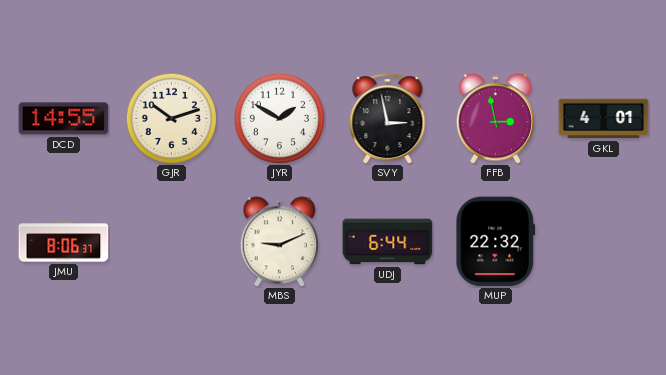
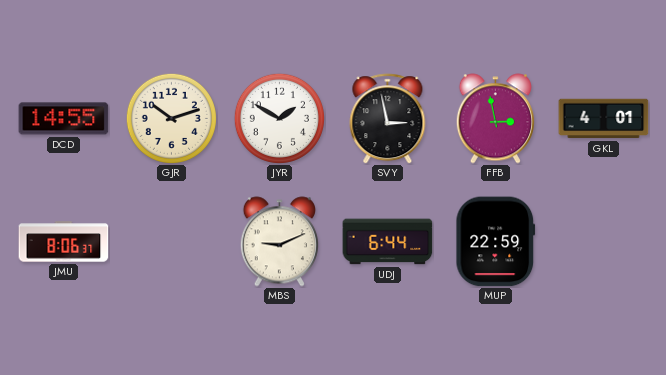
MUP: 22:32 -> 22:59
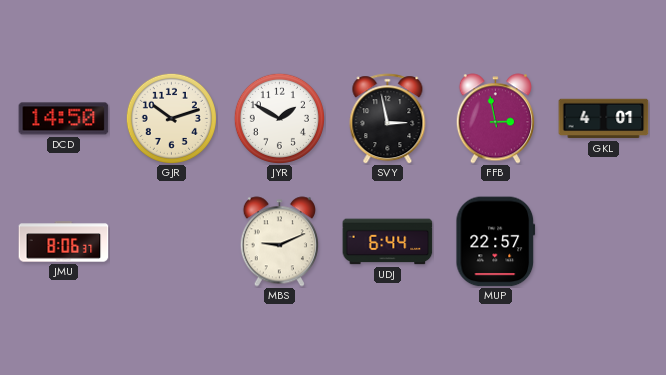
DCD: 14:55 -> 14:50
MUP: 22:59 -> 22:57
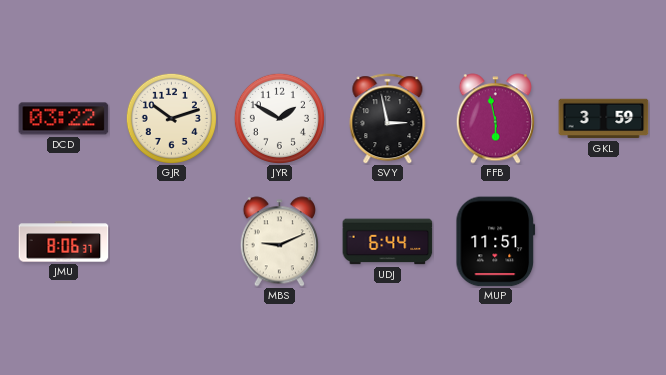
DCD: 14:50 -> 03:22
FFB: 2:58 -> 5:58
GKL: 4:01 -> 3:59
MUP: 22:57 -> 11:51
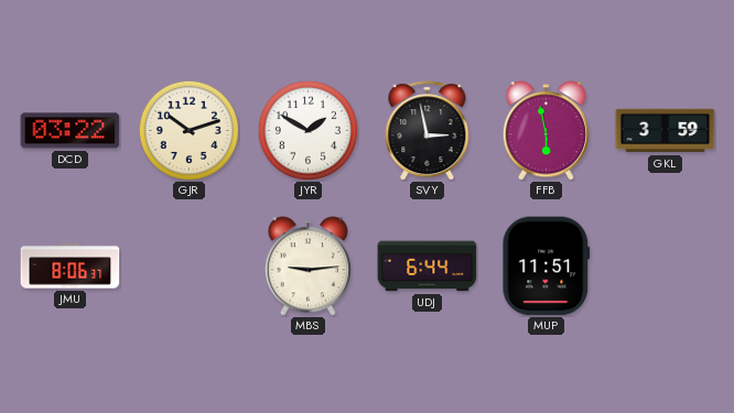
MBS: 9:11 -> 9:14
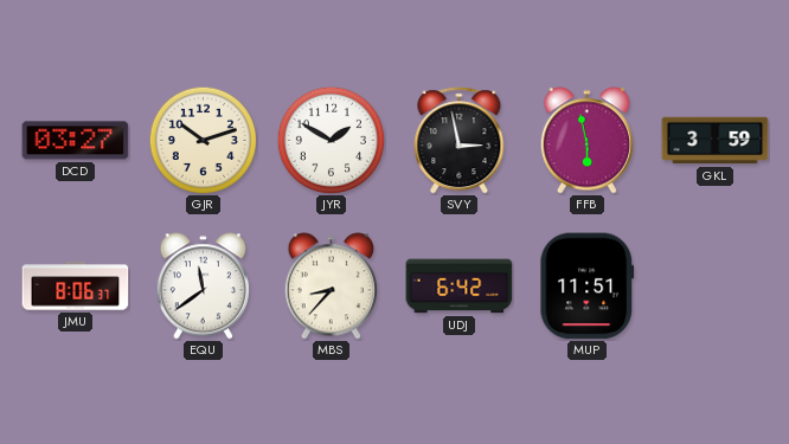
DCD: 03:22 -> 03:27
EQU: none -> 11:39
MBS: 9:14 -> 8:37
UDJ: 6:44 -> 6:42
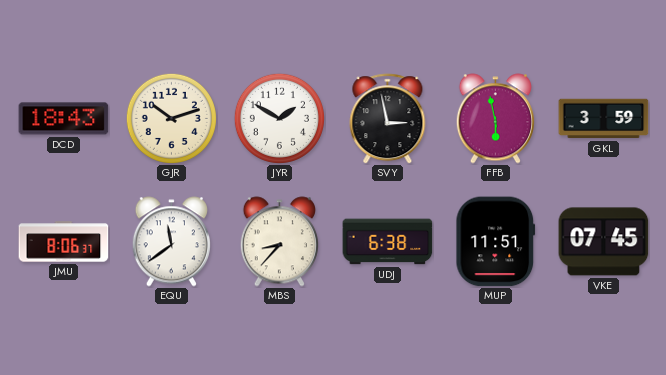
DCD: 03:27 -> 18:43
UDJ: 6:42 -> 6:38
VKE: none -> 07:45
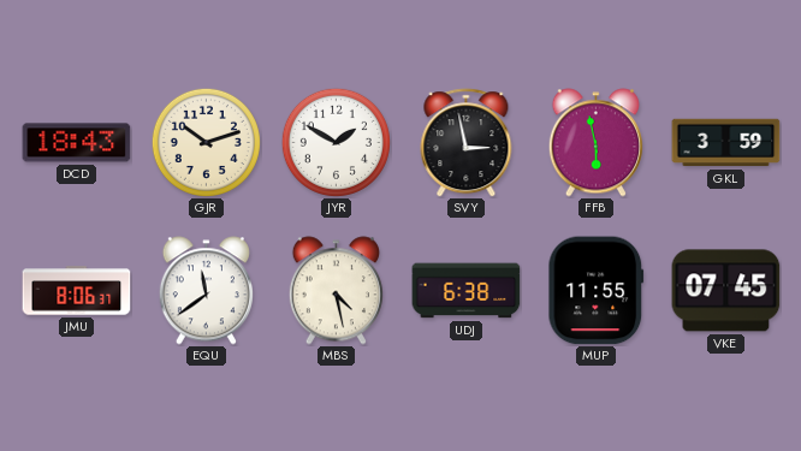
MBS: 8:37 -> 4:28
MUP: 11:51 -> 11:55
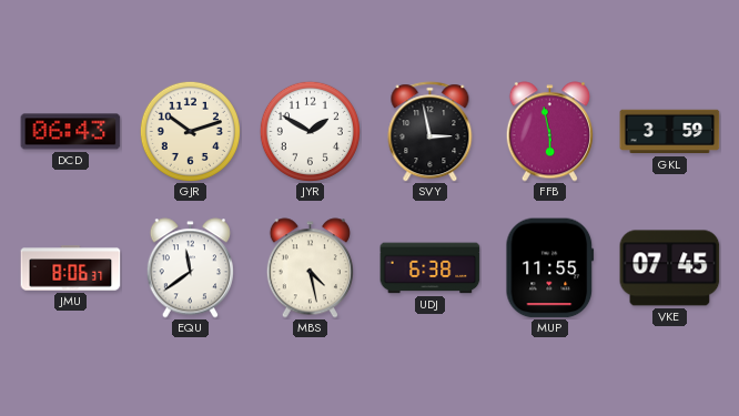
DCD: 18:43 -> 06:43
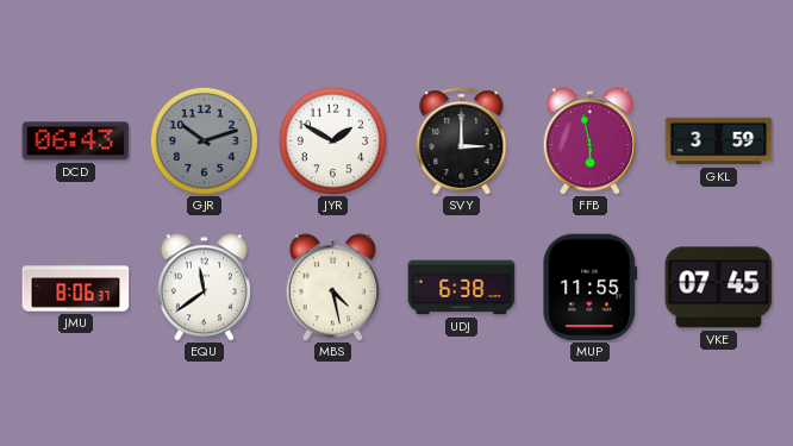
GJR dial: cream -> grey
SVY: 2:58 -> 3:00
